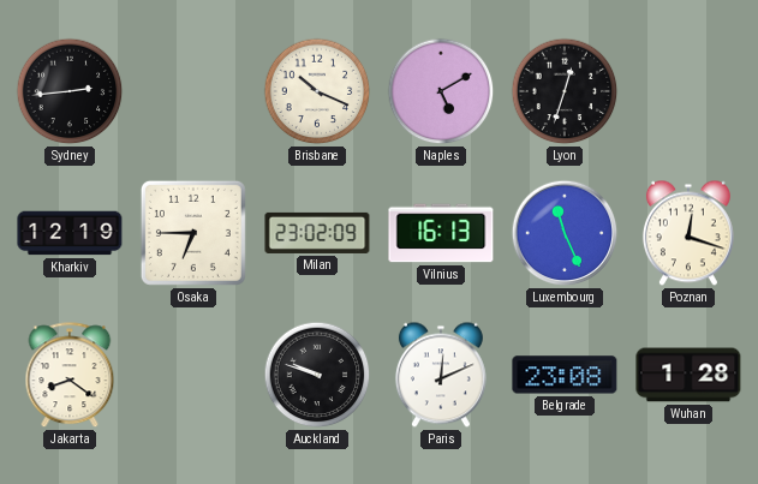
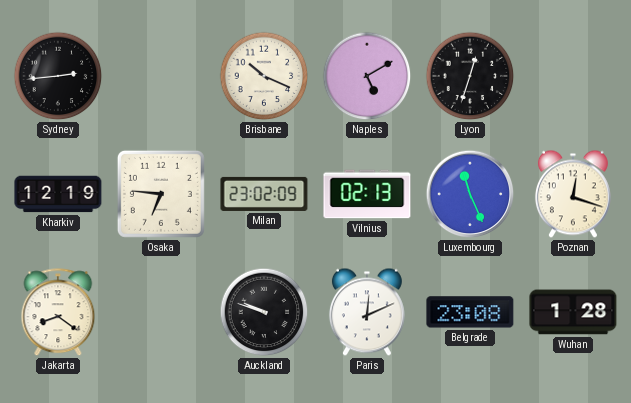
Osaka: 6:45 -> 6:46
Vilnius: 16:13 -> 02:13
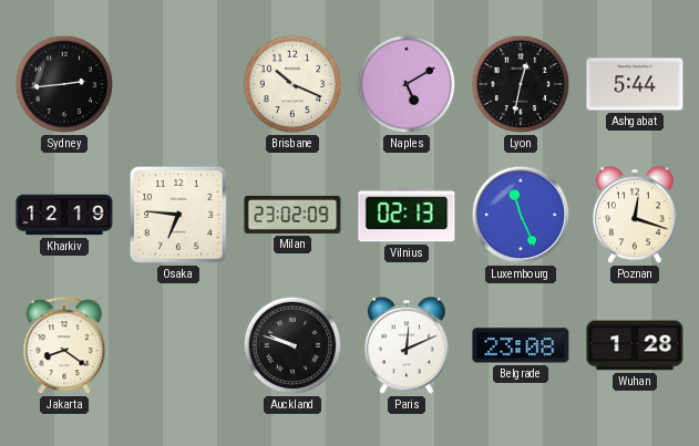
Lyon: 12:33 -> 12:32
Ashgabat: none -> 5:44
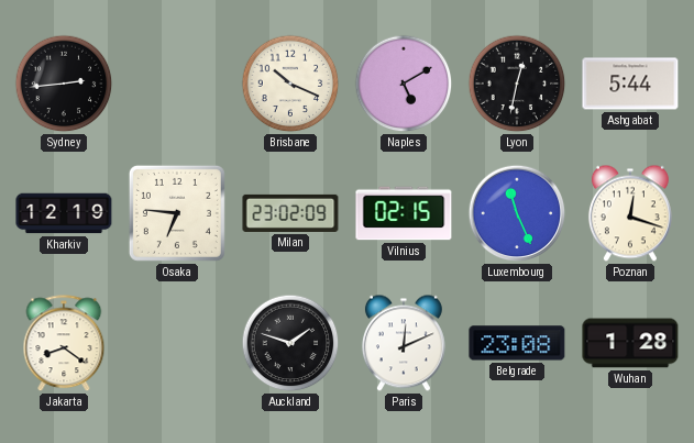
Vilnius: 02:13 -> 02:15
Auckland: 9:48 -> 1:48
